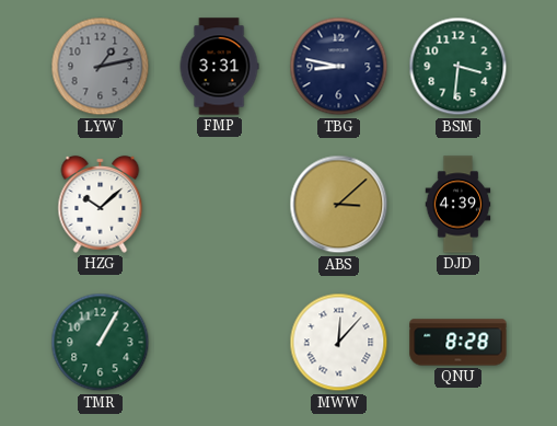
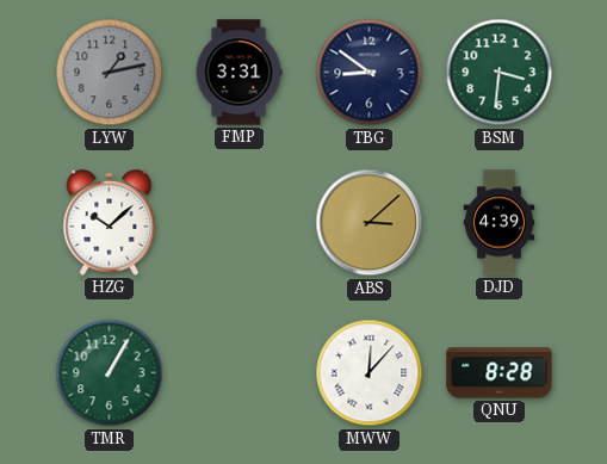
TBG: 8:47 -> 8:51
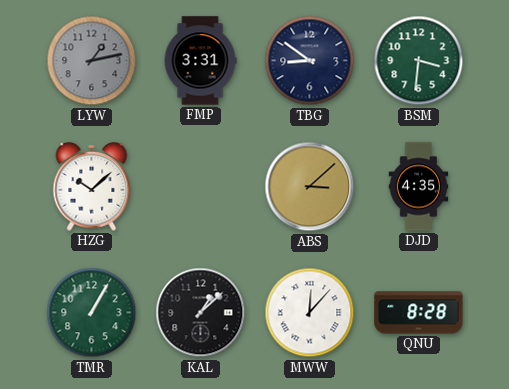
DJD: 4:39 -> 4:35
KAL: none -> 1:08
